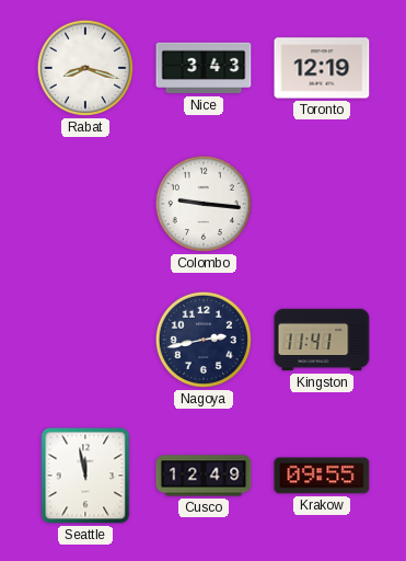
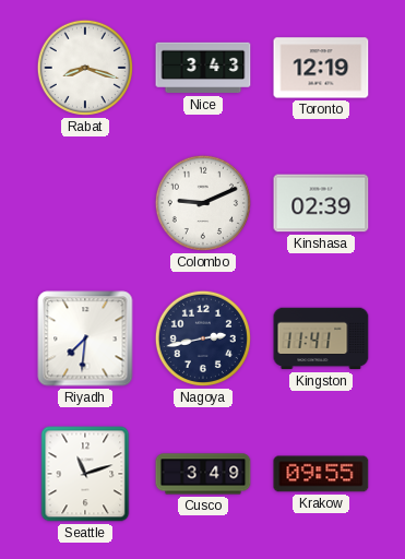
Colombo: 9:16 -> 9:11
Kinshasa: none -> 02:39
Riyadh: none -> 7:31
Seattle: 11:58 -> 11:12
Cusco: 12:49 -> 3:49
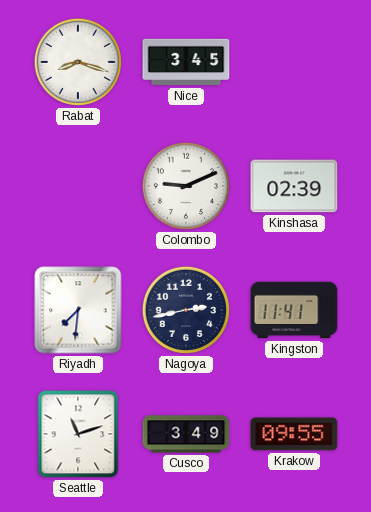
Nice: 3:43 -> 3:45
Toronto: 12:19 -> none
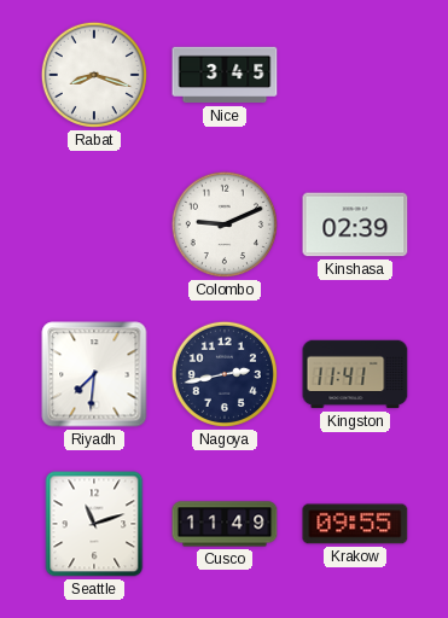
Cusco: 3:49 -> 11:49
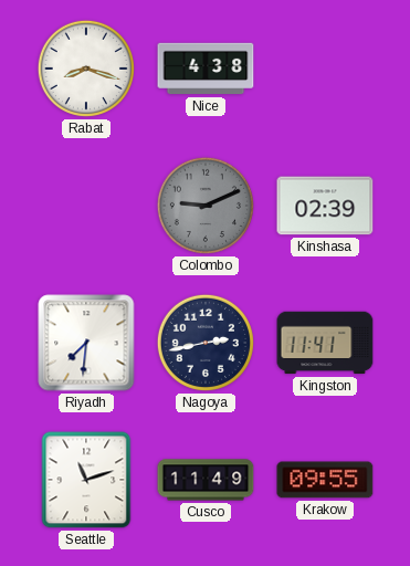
Nice: 3:45 -> 4:38
Colombo dial: white -> grey
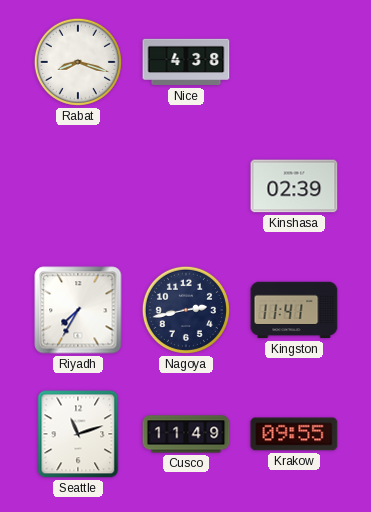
Colombo: 9:11 -> none
Riyadh: 7:31 -> 7:35
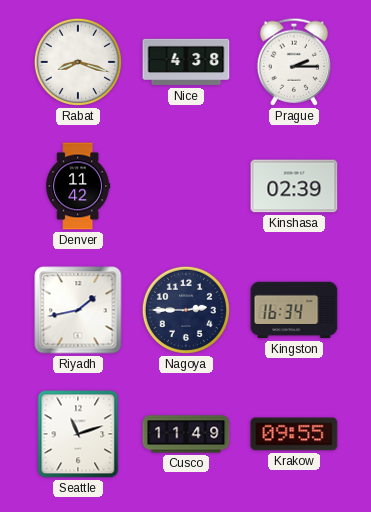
Prague: none -> 2:15
Denver: none -> 11:42
Riyadh: 7:35 -> 1:43
Nagoya: 2:43 -> 2:45
Kingston: 11:41 -> 16:34
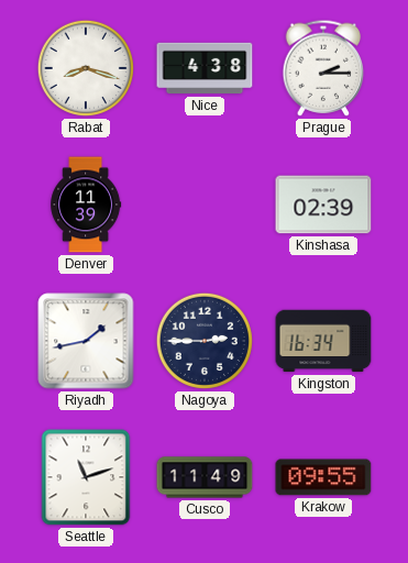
Denver: 11:42 -> 11:39
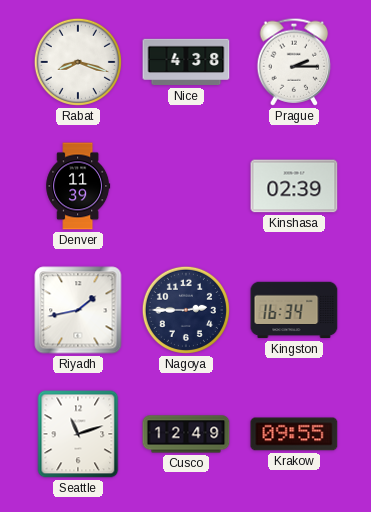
Cusco: 11:49 -> 12:49
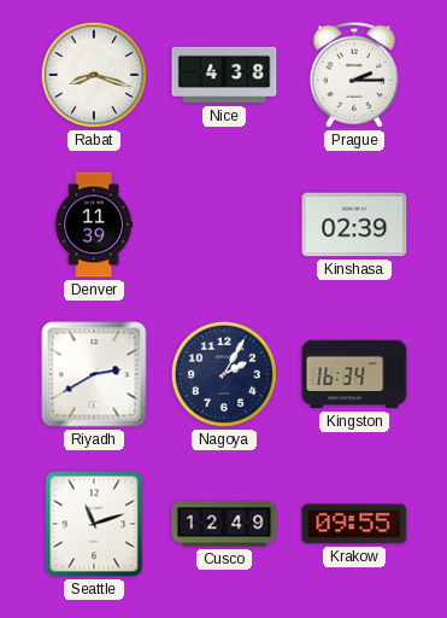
Riyadh: 1:43 -> 2:40
Nagoya: 2:45 -> 2:05
